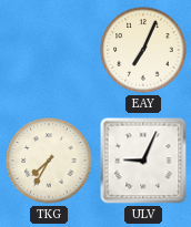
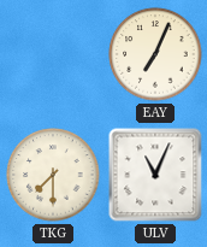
TKG: 7:35 -> 7:30
ULV: 9:04 -> 11:04
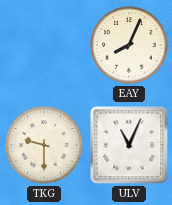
EAY: 7:04 -> 8:04
TKG: 7:30 -> 9:30
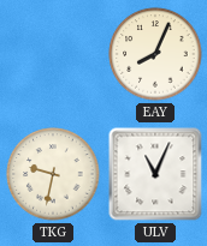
TKG: 9:30 -> 9:32
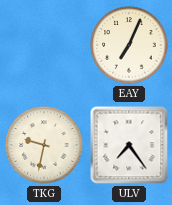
EAY: 8:04 -> 7:04
ULV: 11:04 -> 7:24
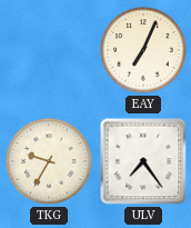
TKG: 9:32 -> 9:35
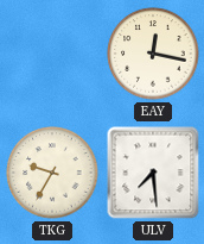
EAY: 7:04 -> 12:17
ULV: 7:24 -> 7:29
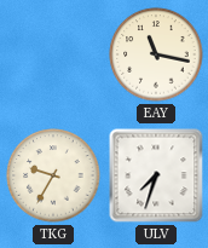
EAY: 12:17 -> 11:17
ULV: 7:29 -> 7:33
